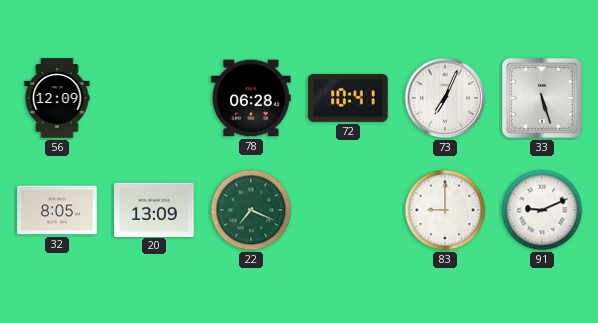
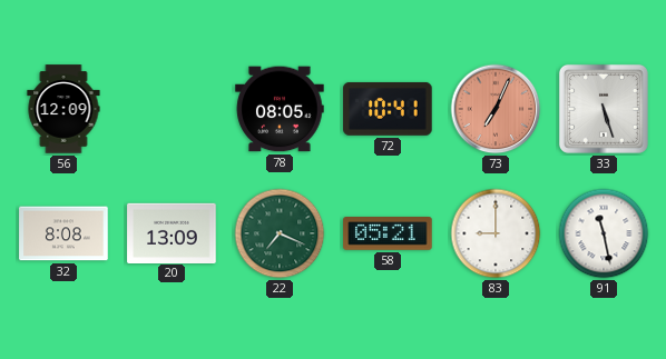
78: 06:28 -> 08:05
73 dial: white -> salmon
32: 8:05 -> 8:08
58: none -> 05:21
91: 9:11 -> 11:28
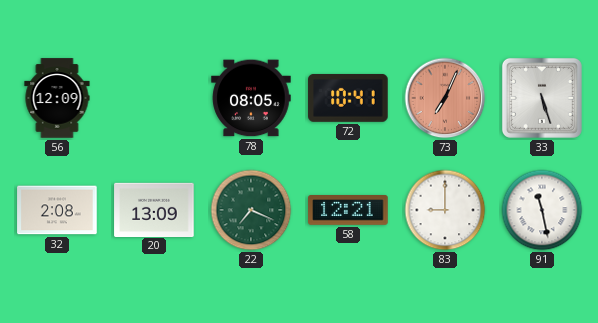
32: 8:08 -> 2:08
58: 05:21 -> 12:21
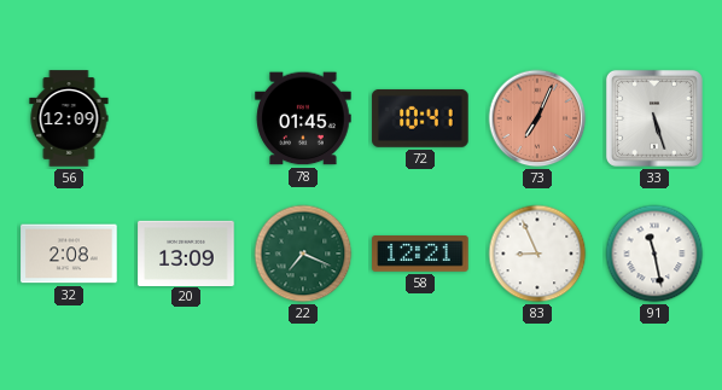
78: 08:05 -> 01:45
83: 9:00 -> 8:56
